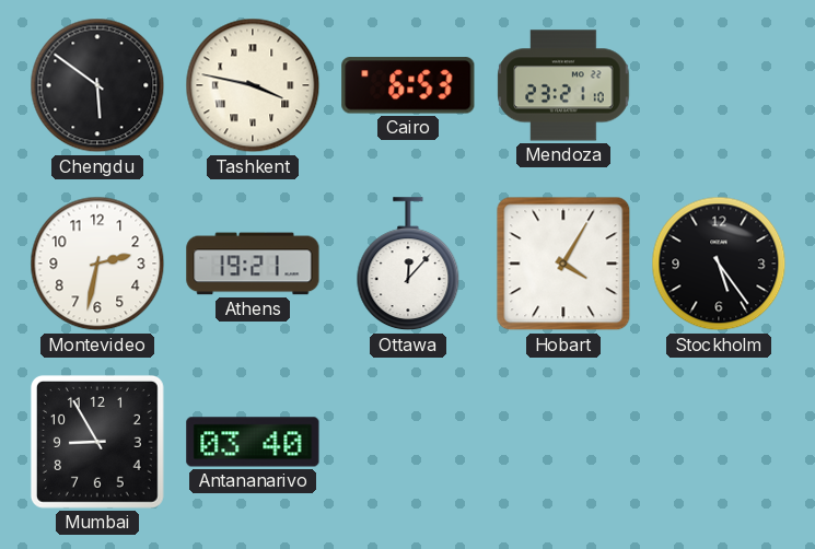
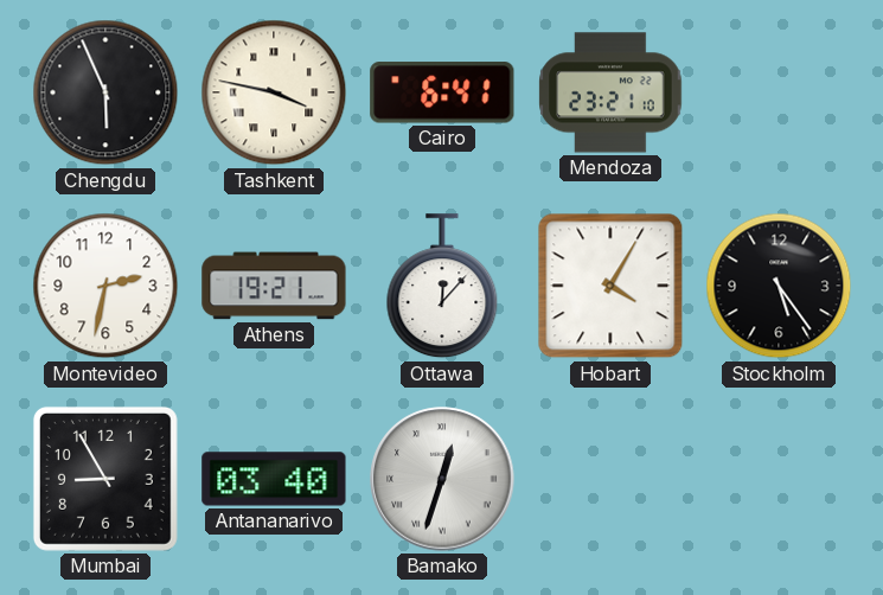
Chengdu: 5:51 -> 5:56
Cairo: 6:53 -> 6:41
Bamako: none -> 12:33
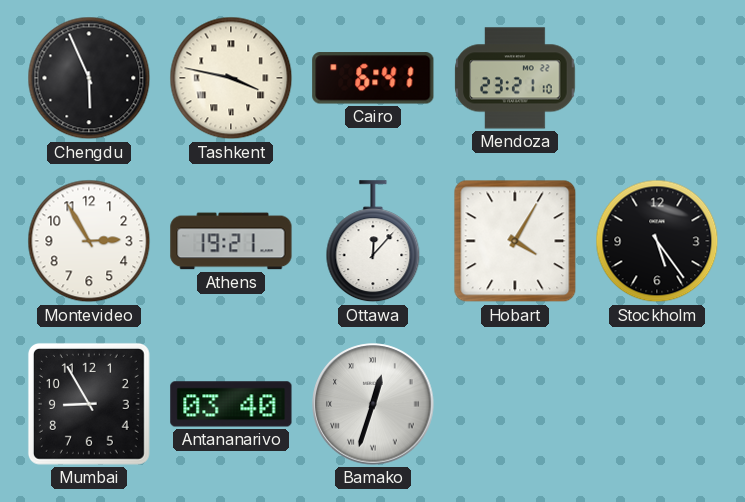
Montevideo: 2:32 -> 2:55
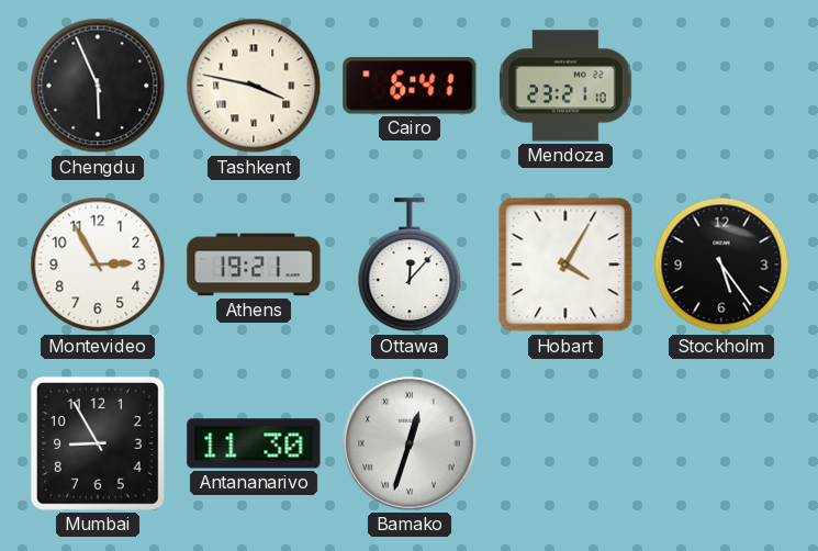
Antananarivo: 03:40 -> 11:30
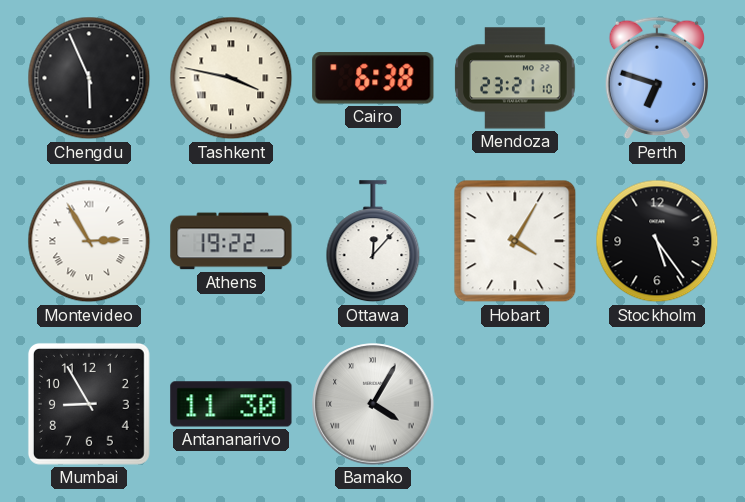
Cairo: 6:41 -> 6:38
Perth: none -> 6:48
Montevideo numerals: Arabic -> Roman
Athens: 19:21 -> 19:22
Bamako: 12:33 -> 4:05
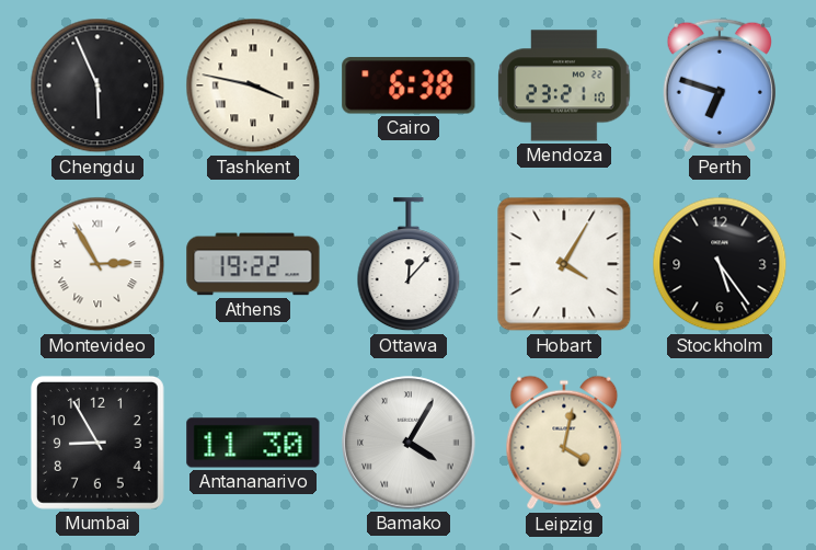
Leipzig: none -> 4:02
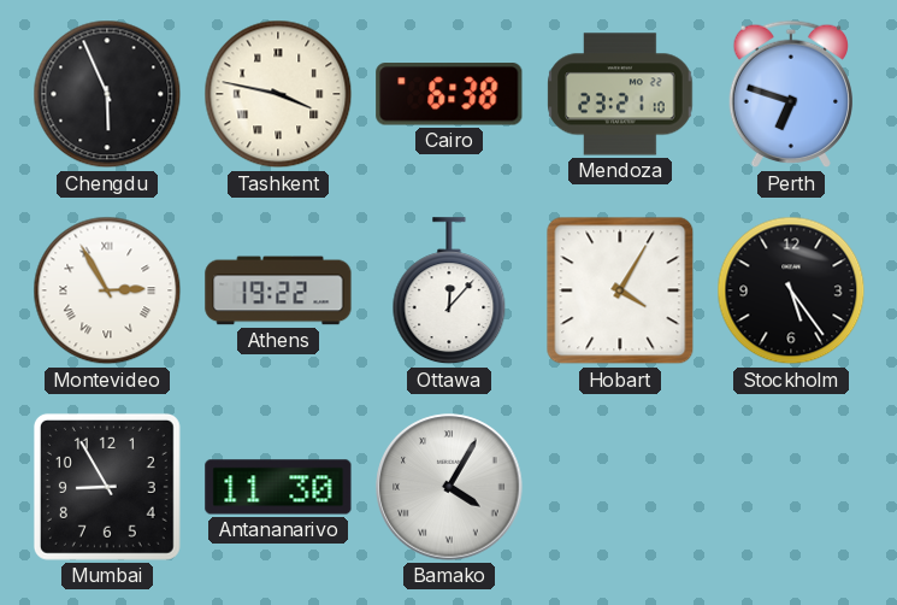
Leipzig: 4:02 -> none
